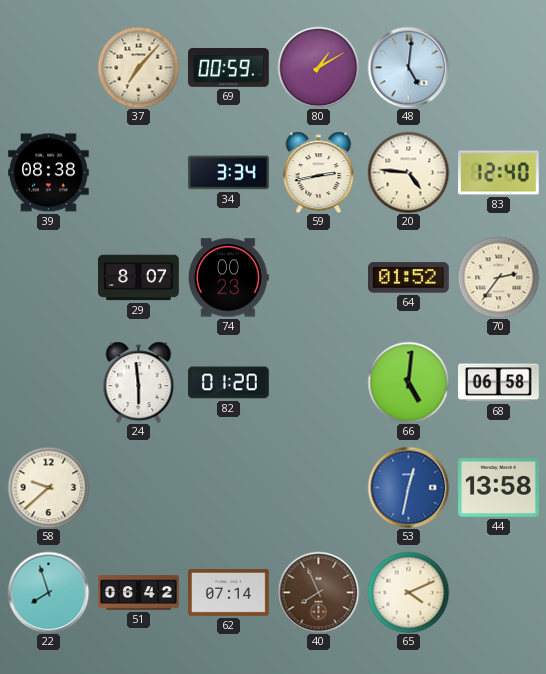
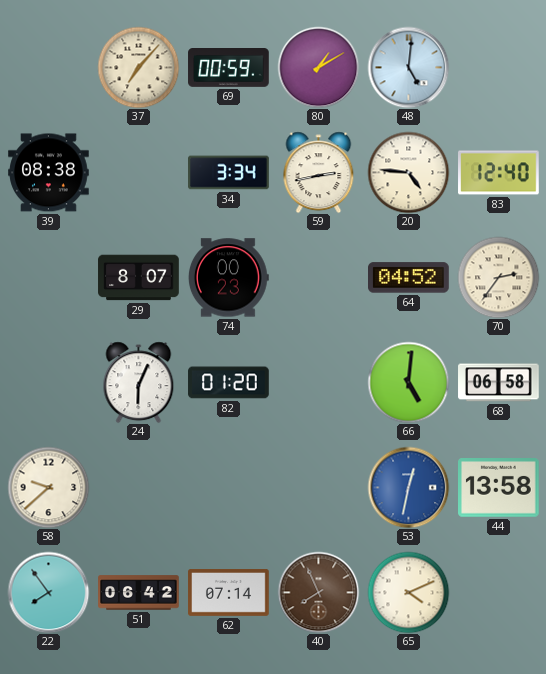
64: 01:52 -> 04:52
24: 5:59 -> 6:04
22: 7:57 -> 7:54
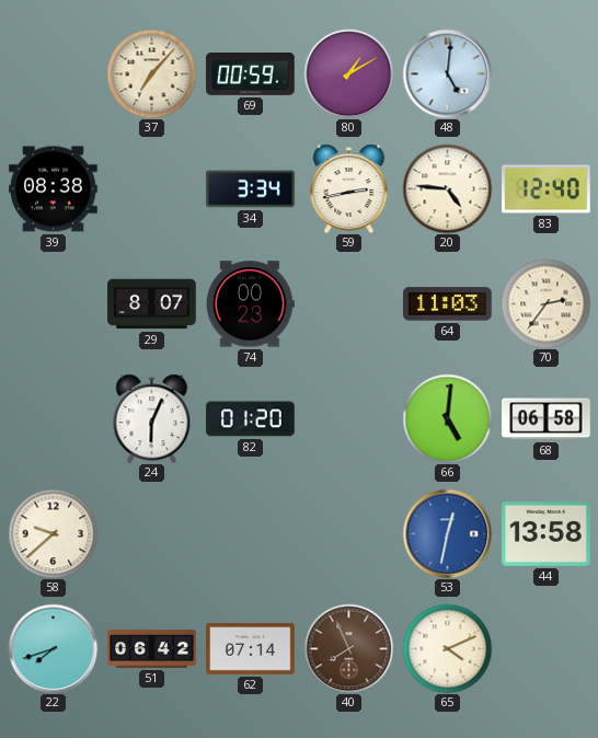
64: 04:52 -> 11:03
22: 7:54 -> 7:42
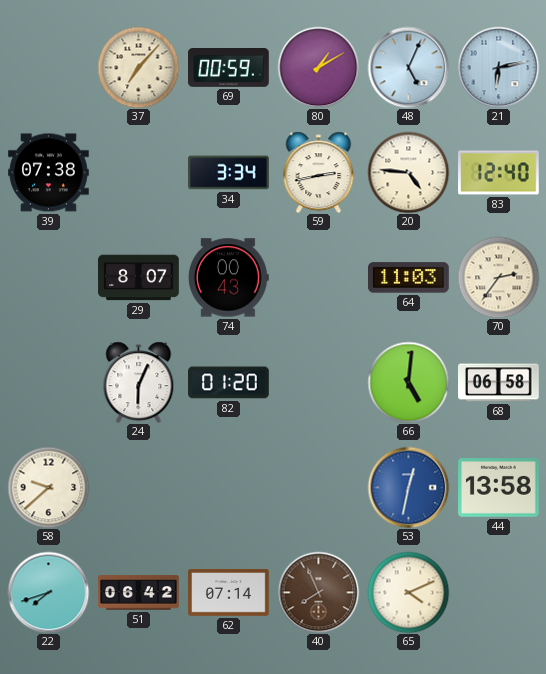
48: 5:01 -> 5:04
21: none -> 6:13
39: 08:38 -> 07:38
74: 00:23 -> 00:43
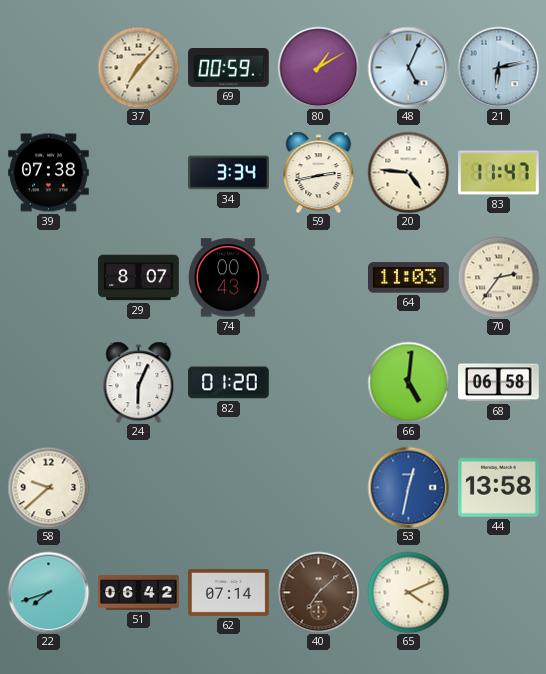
83: 12:40 -> 11:47
40: 7:56 -> 7:08
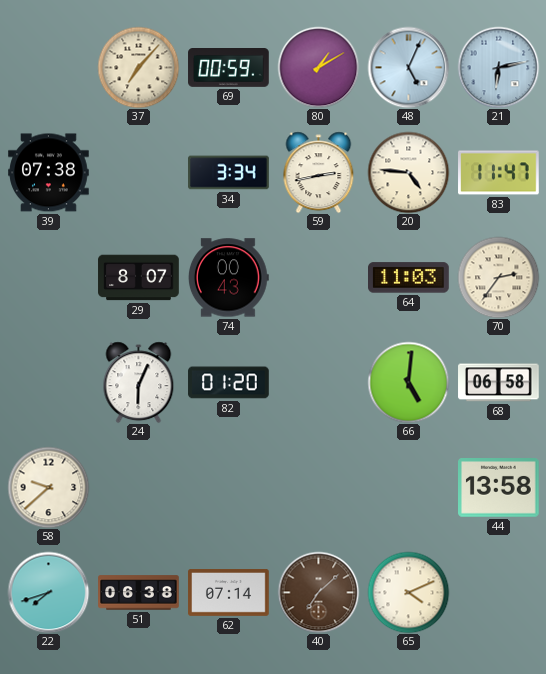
53: 12:32 -> none
51: 06:42 -> 06:38
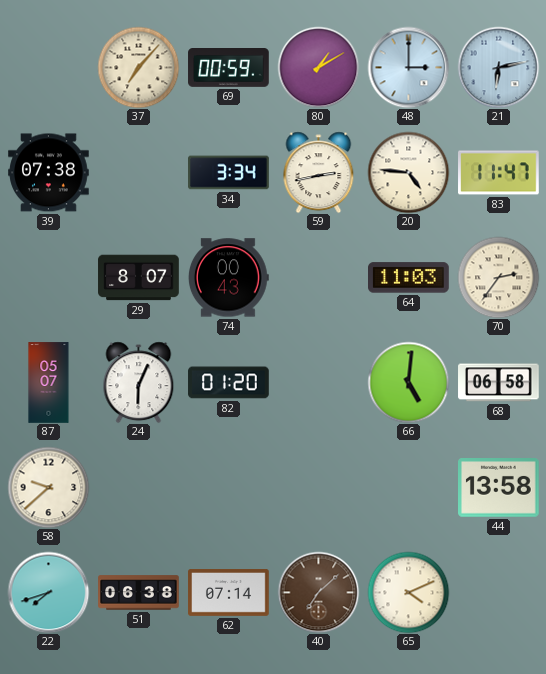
48: 5:04 -> 3:00
87: none -> 05:07
